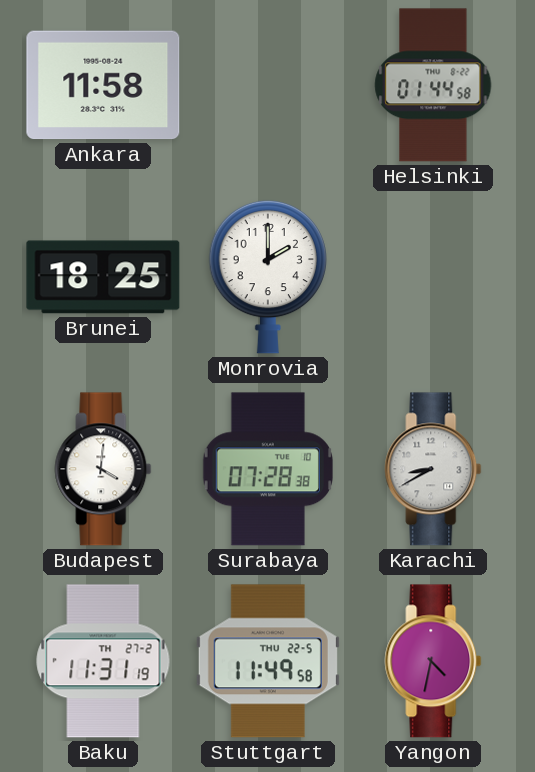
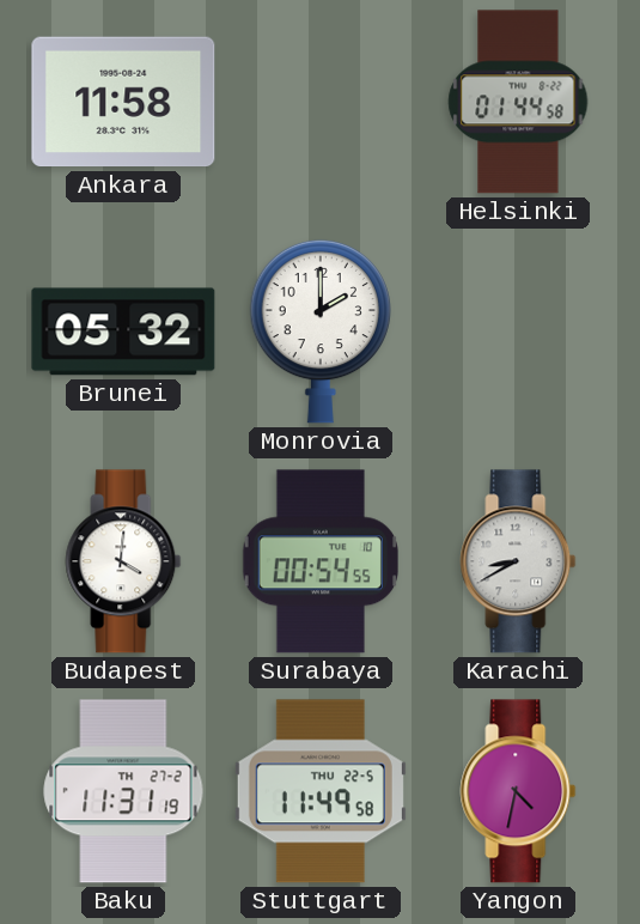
Brunei: 18:25 -> 05:32
Surabaya: 07:28 -> 00:54
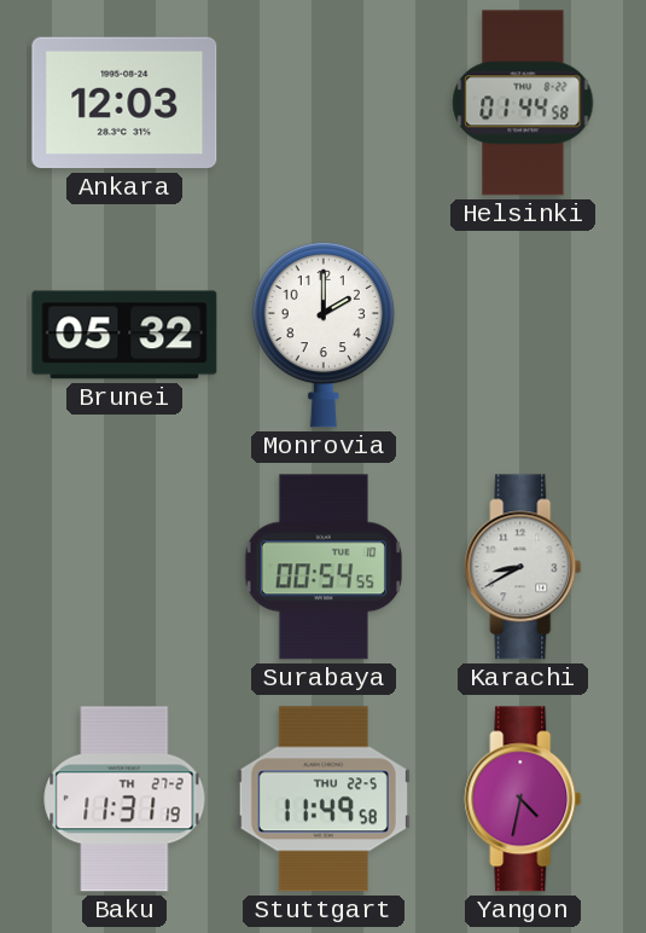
Ankara: 11:58 -> 12:03
Budapest: 4:01 -> none
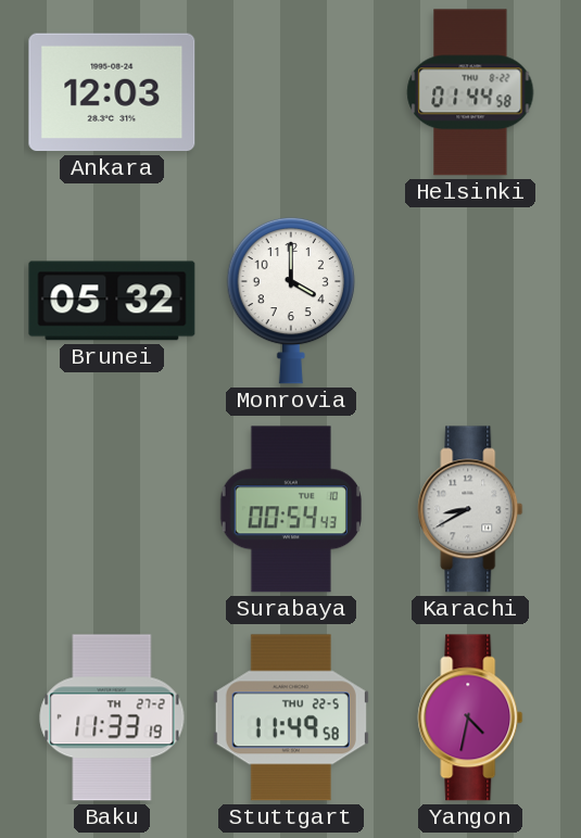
Monrovia: 2:00 -> 4:00
Surabaya: 00:54:55 -> 00:54:43
Baku: 11:31 -> 11:33
